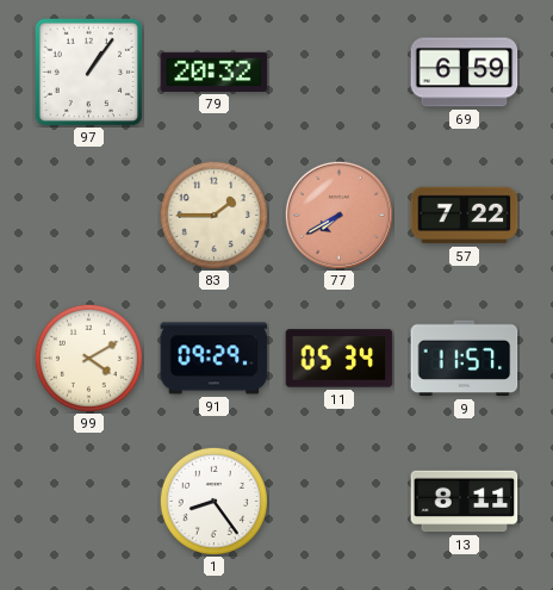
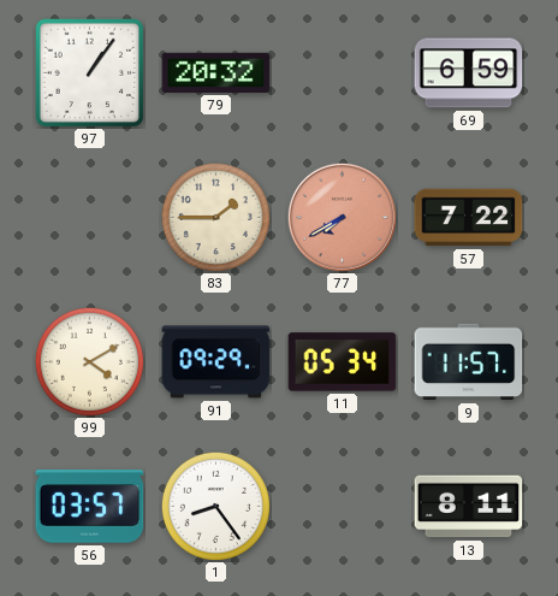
56: none -> 03:57
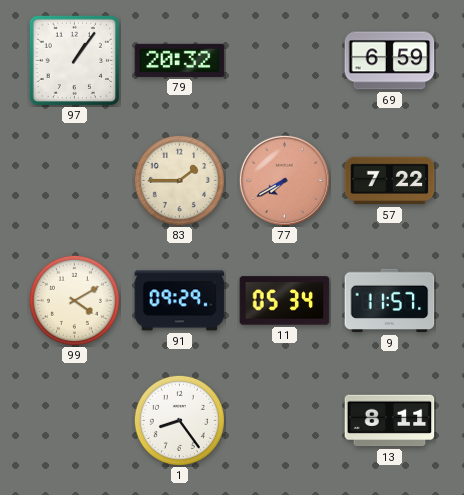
56: 03:57 -> none
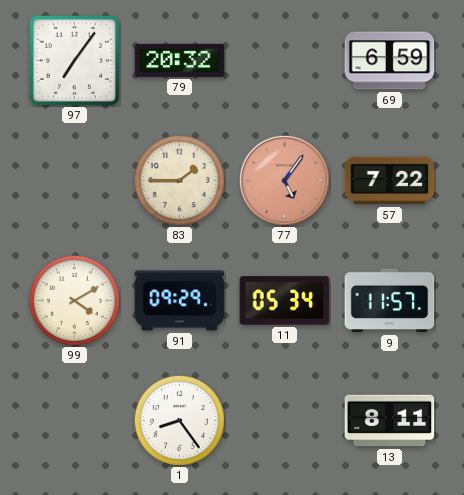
97: 1:06 -> 7:06
77: 7:40 -> 5:06
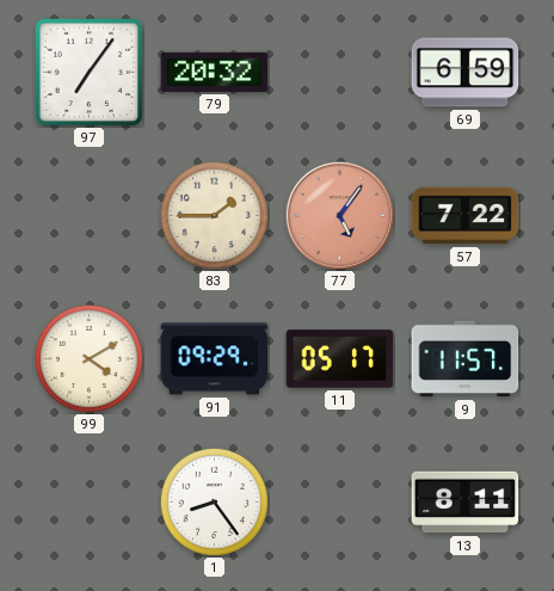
11: 05:34 -> 05:17
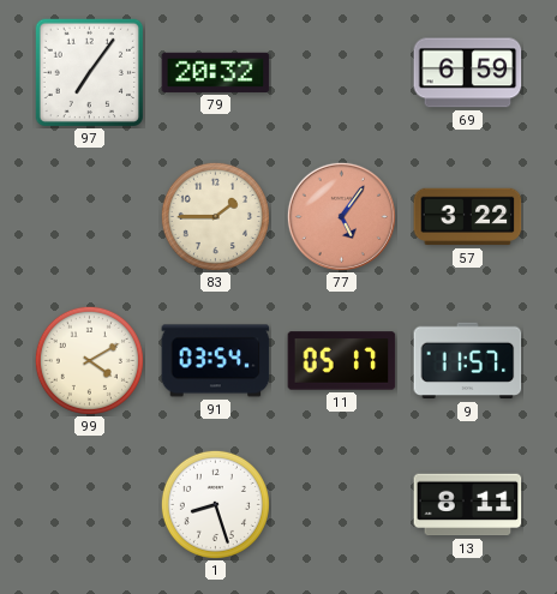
57: 7:22 -> 3:22
91: 09:29 -> 03:54
1: 8:24 -> 8:27
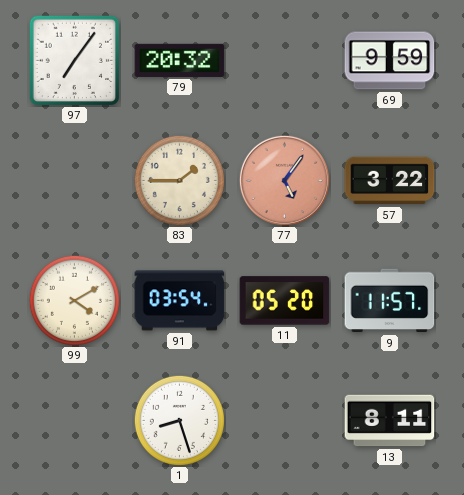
69: 6:59 -> 9:59
11: 05:17 -> 05:20
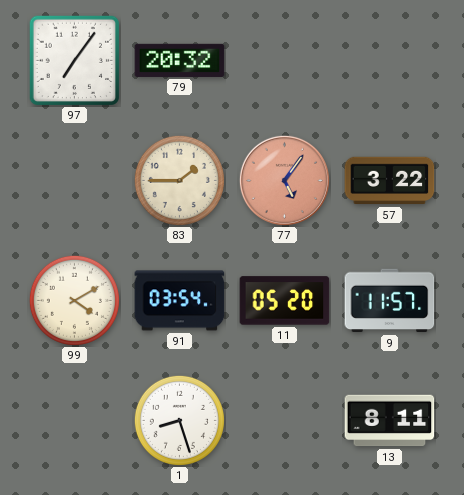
69: 9:59 -> none
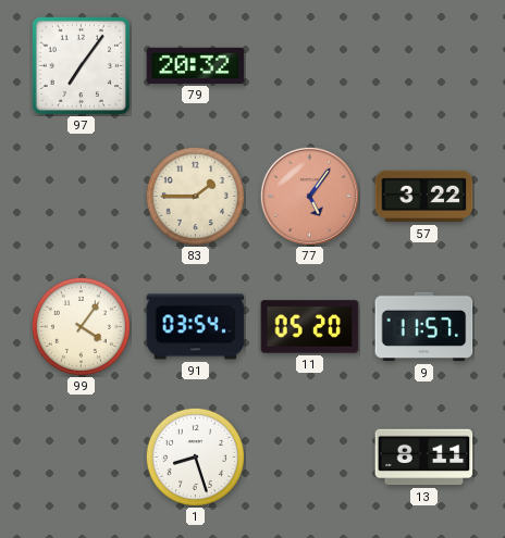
99: 4:10 -> 4:06
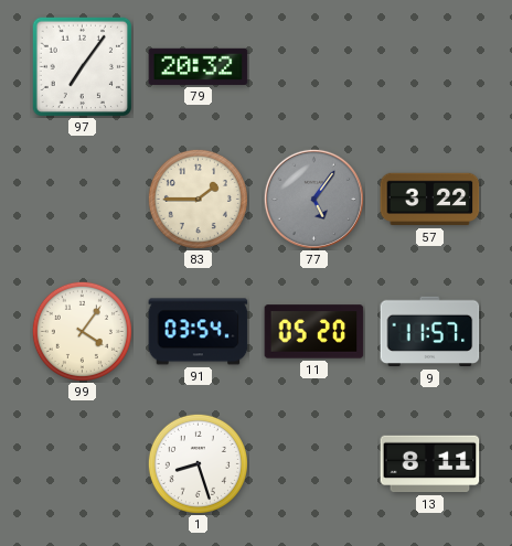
77 dial: salmon -> grey
